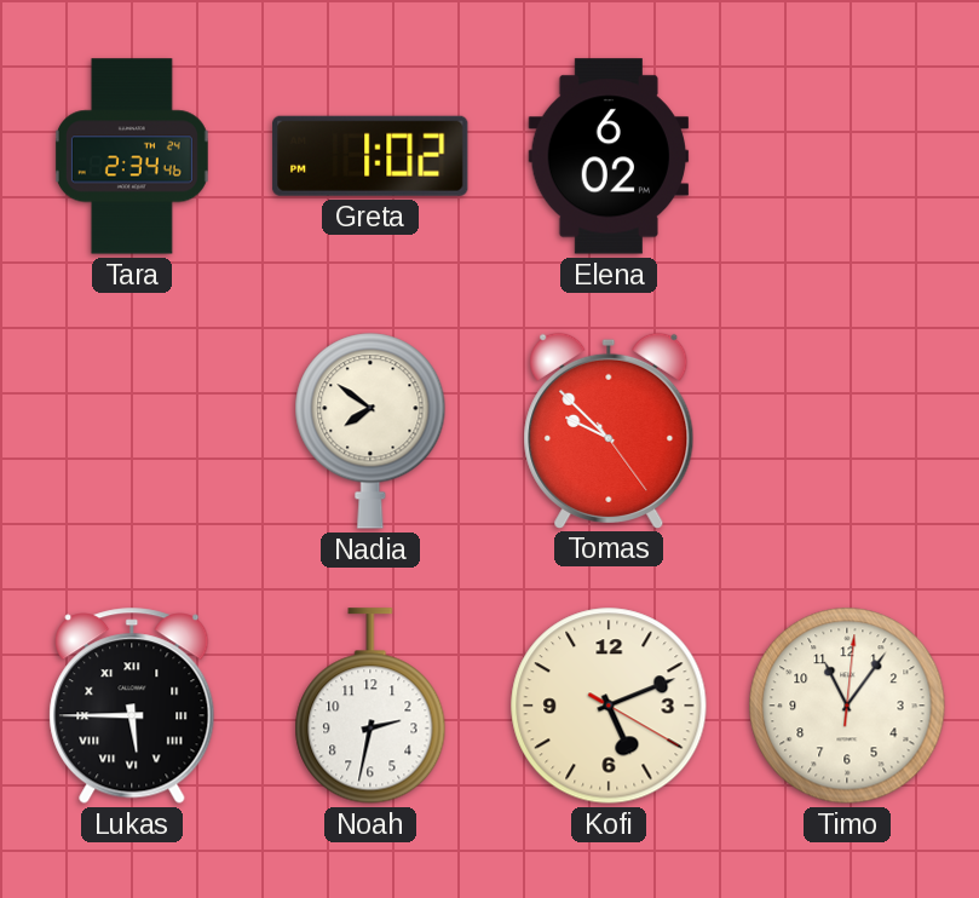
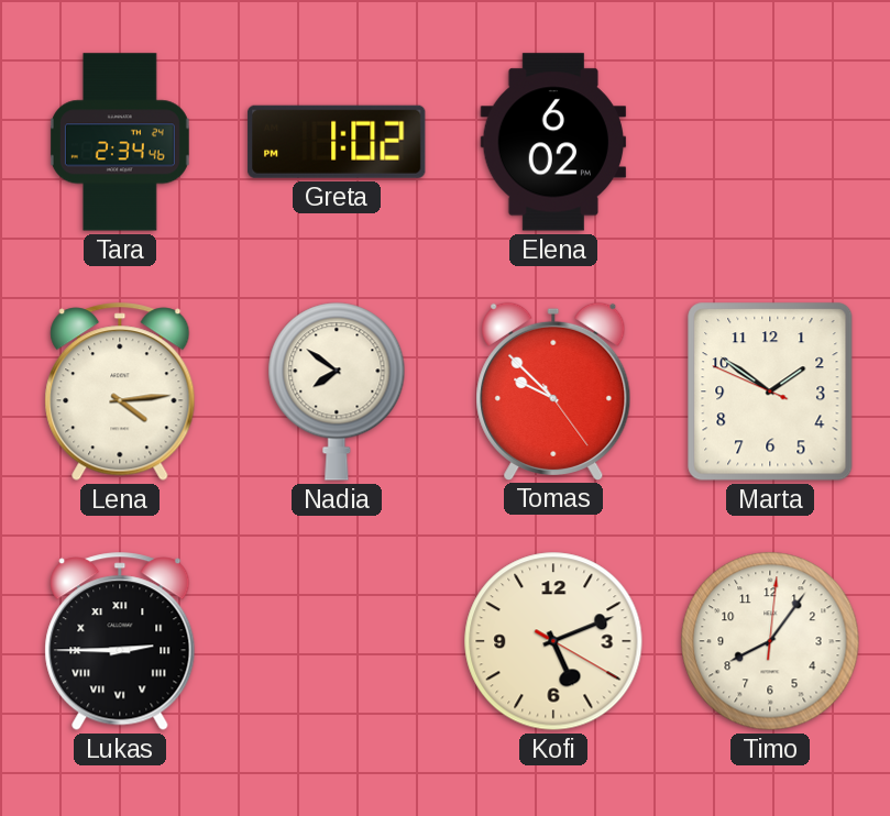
Lena: none -> 4:14
Marta: none -> 1:50
Lukas: 5:45 -> 2:45
Noah: 2:32 -> none
Timo: 11:06 -> 8:06
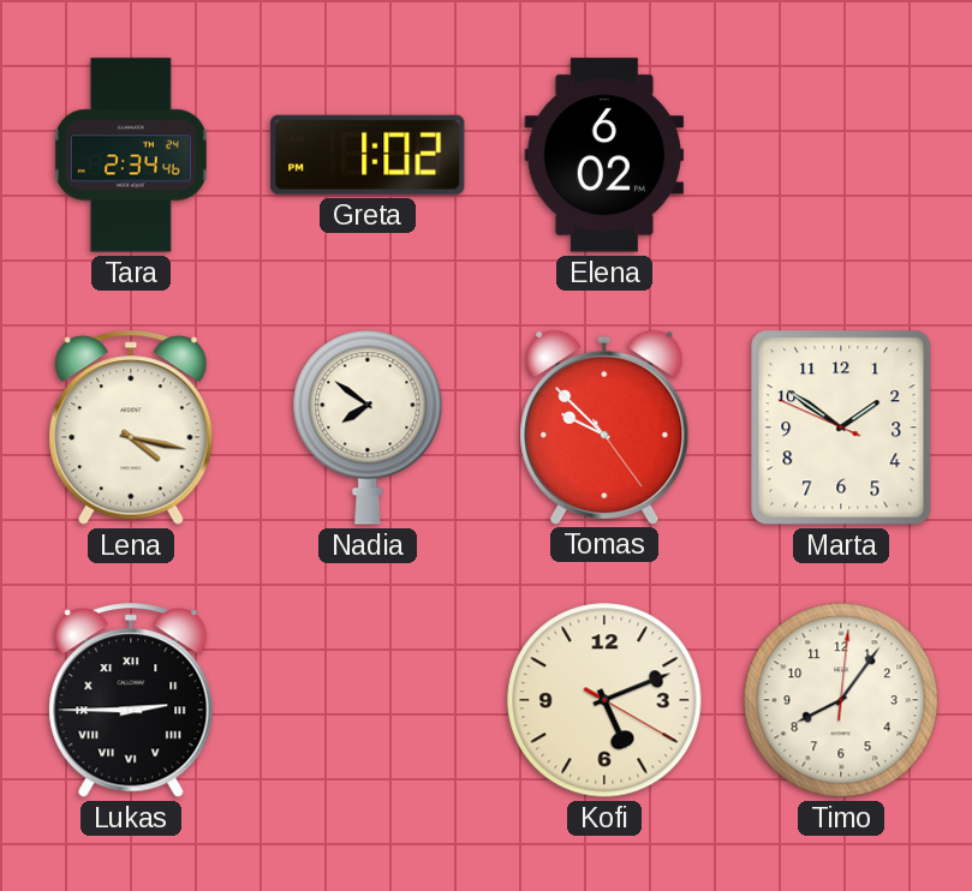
Lena: 4:14 -> 4:17
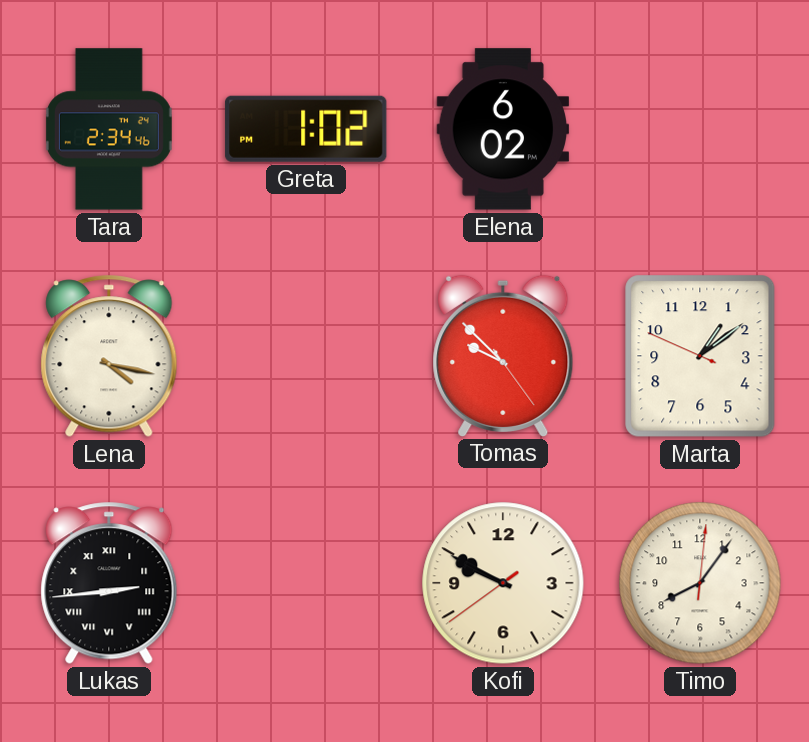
Nadia: 7:51 -> none
Marta: 1:50 -> 1:08
Lukas: 2:45 -> 2:44
Kofi: 5:11 -> 9:49
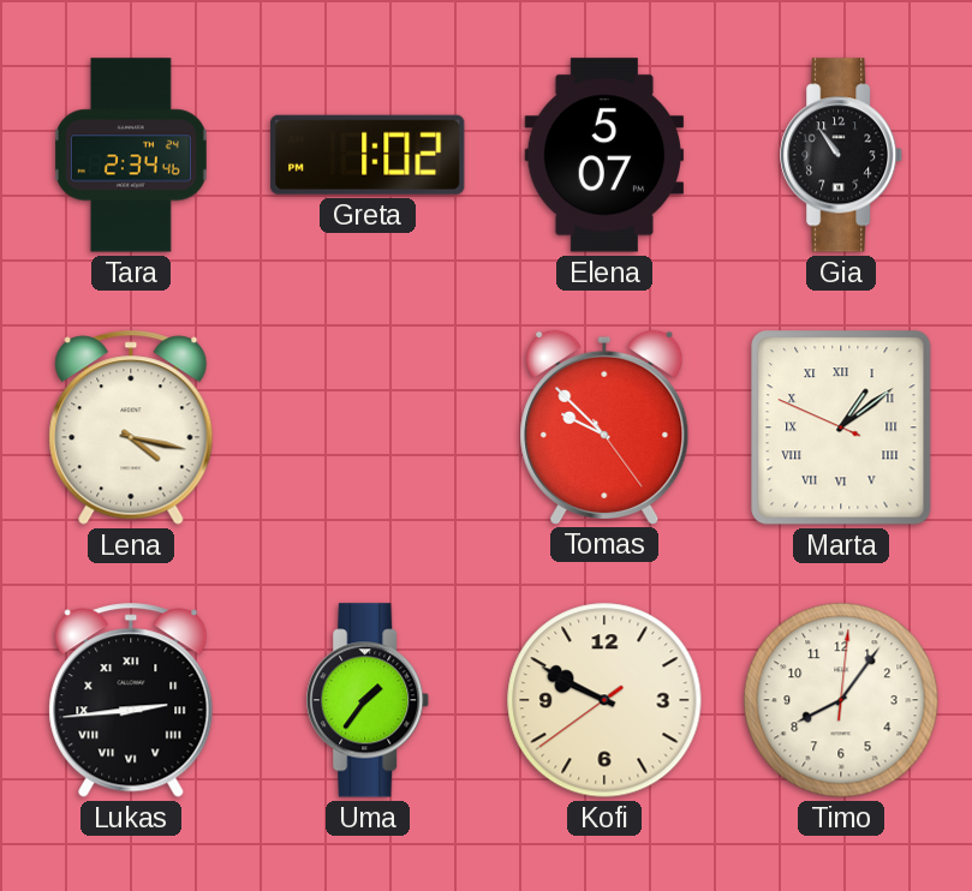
Elena: 6:02 -> 5:07
Gia: none -> 10:54
Marta numerals: Arabic -> Roman
Uma: none -> 1:36
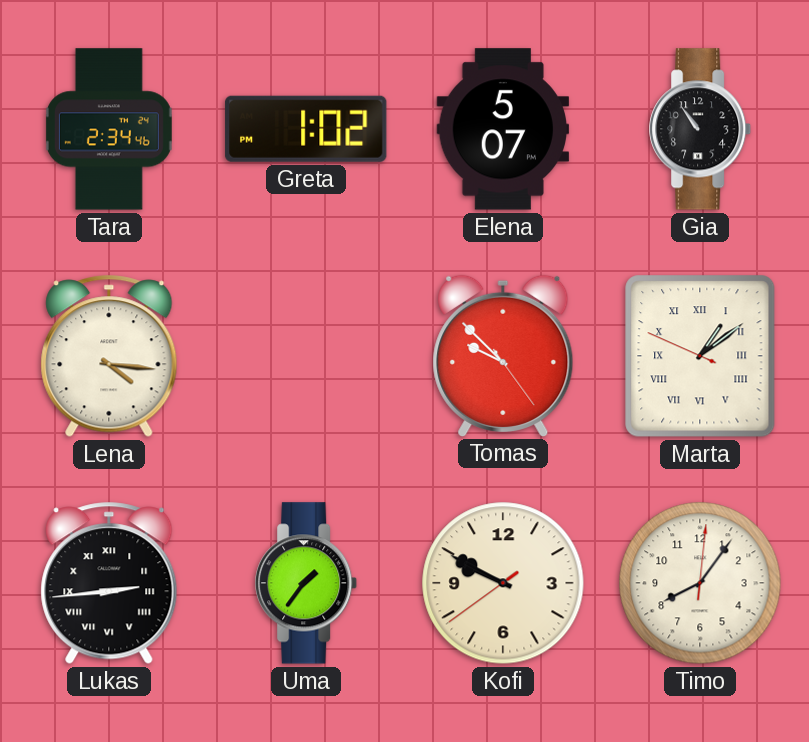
Lena: 4:17 -> 4:16
